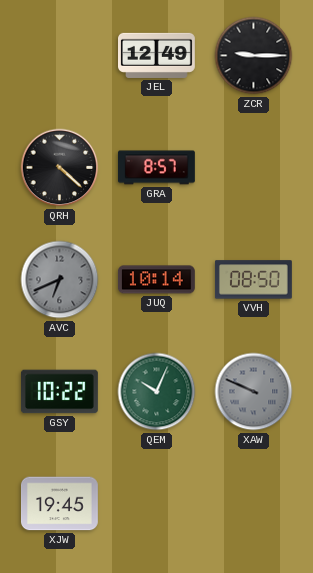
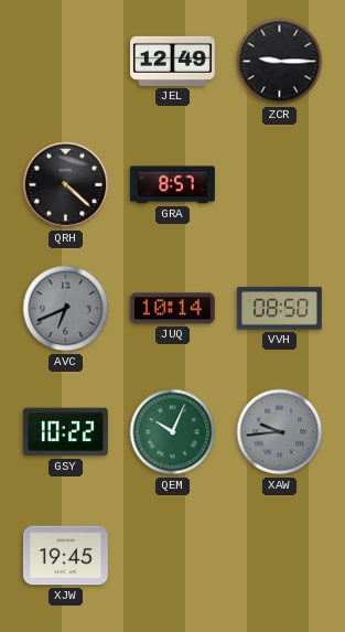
XAW: 9:49 -> 9:44
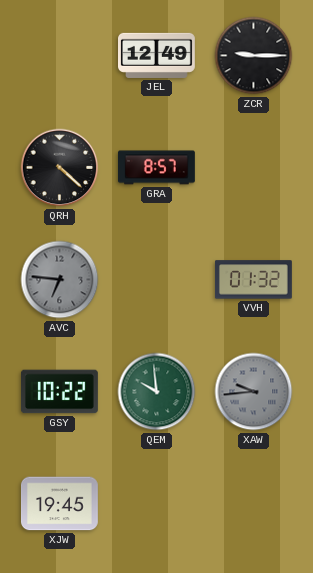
AVC: 6:41 -> 6:46
JUQ: 10:14 -> none
VVH: 08:50 -> 01:32
QEM: 10:04 -> 9:59
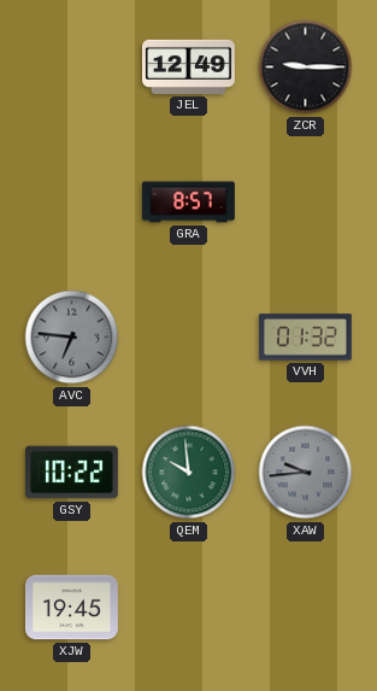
QRH: 4:22 -> none
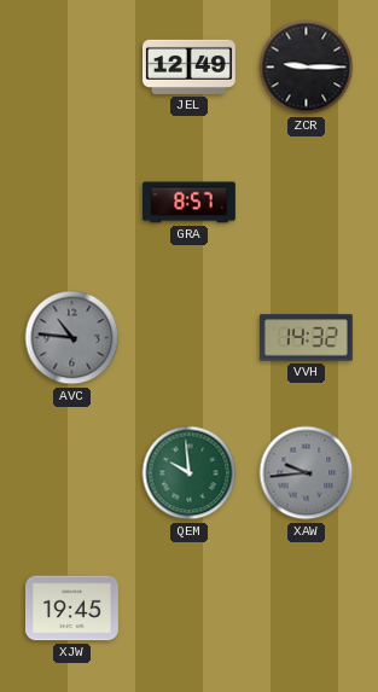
AVC: 6:46 -> 10:46
VVH: 01:32 -> 14:32
GSY: 10:22 -> none
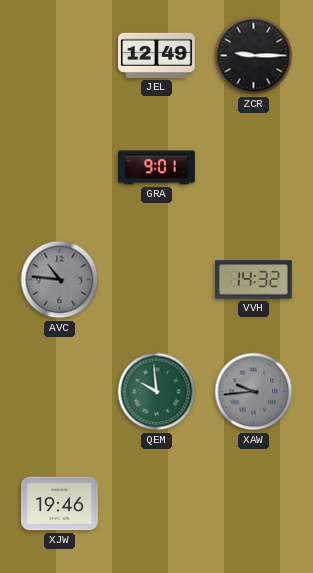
GRA: 8:57 -> 9:01
XJW: 19:45 -> 19:46
